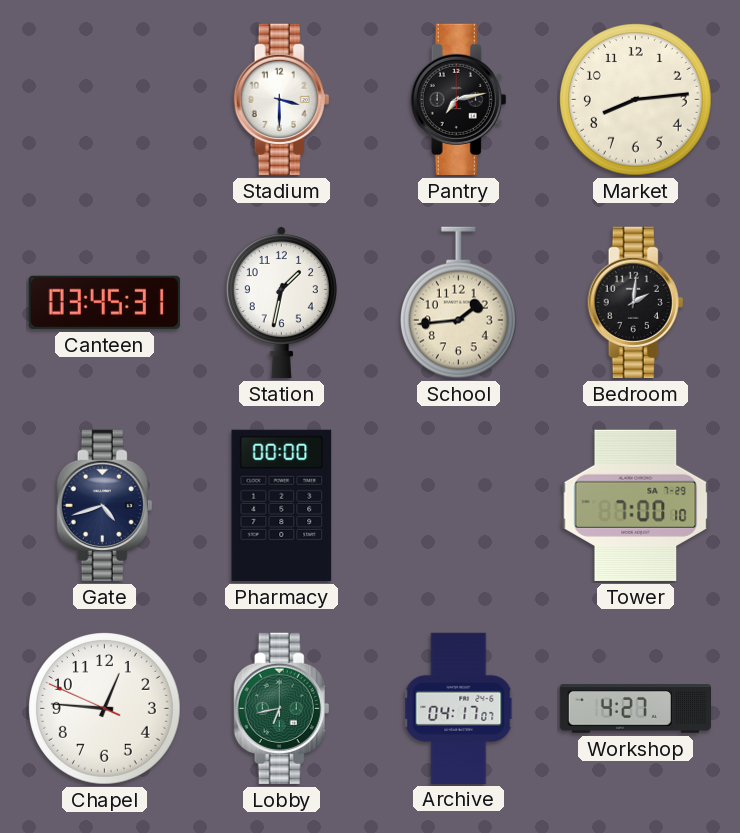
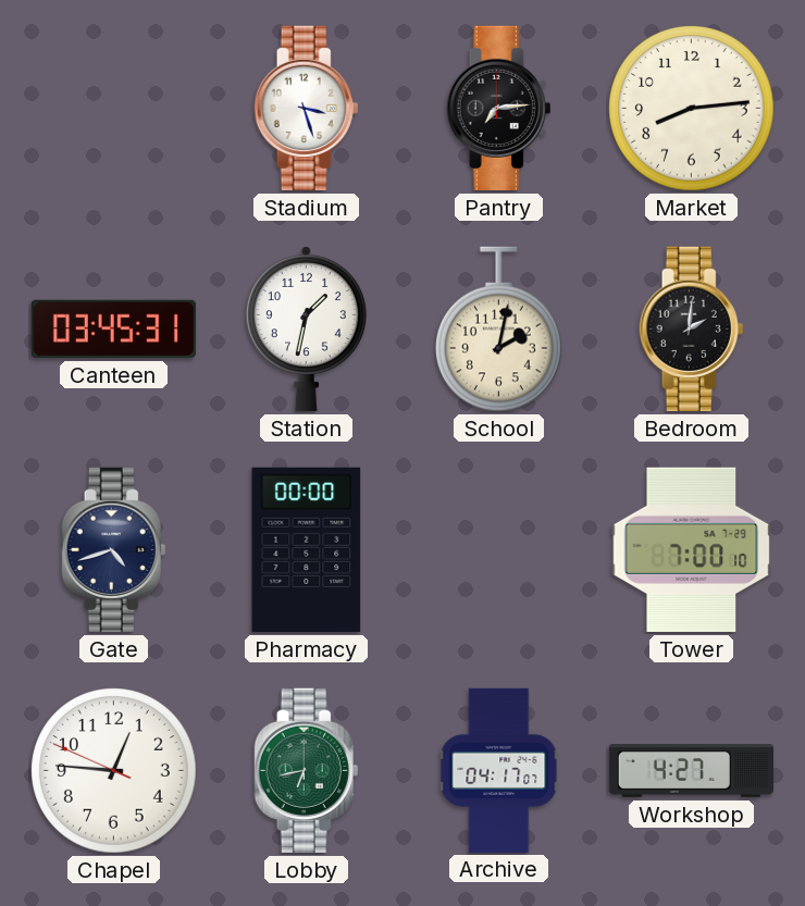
Stadium: 3:30 -> 3:27
Pantry: 7:13 -> 7:14
School: 1:44 -> 2:02
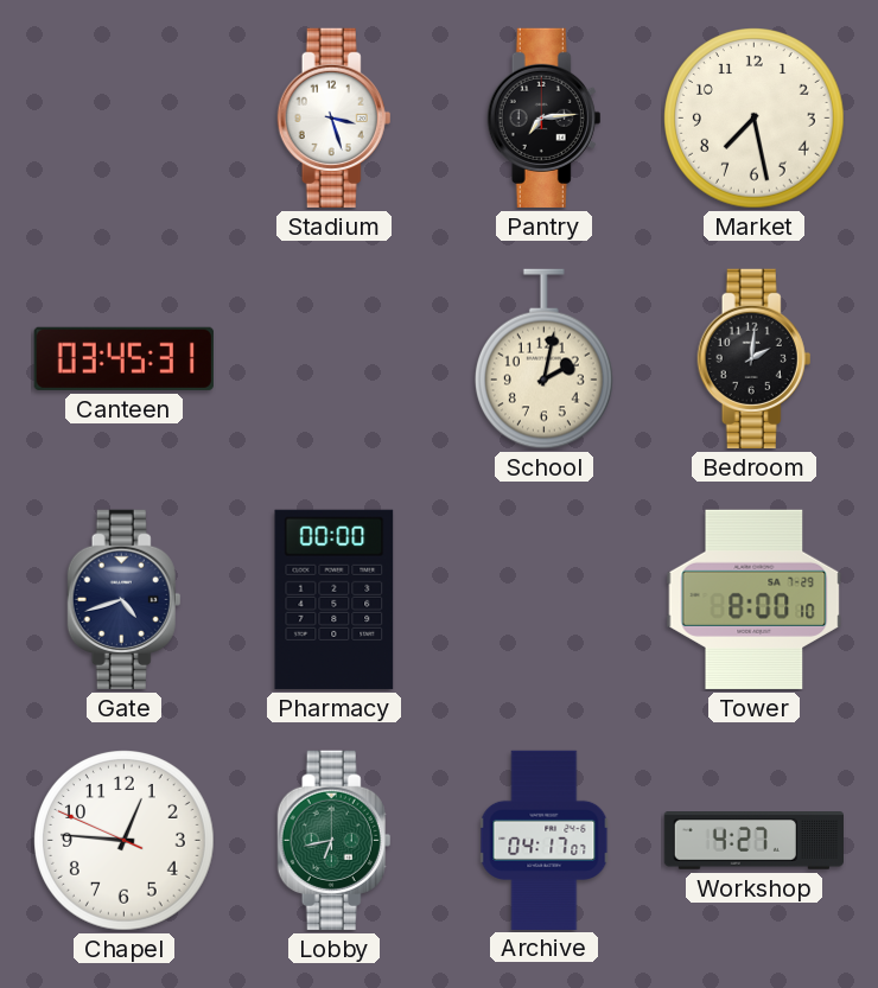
Market: 8:14 -> 7:28
Station: 1:32 -> none
Tower: 7:00 -> 8:00
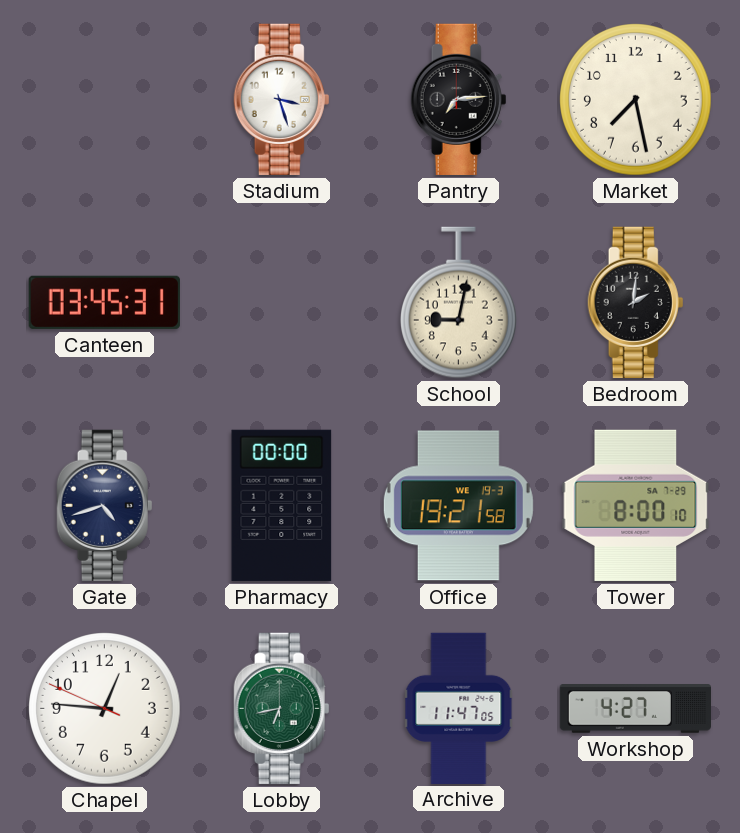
School: 2:02 -> 9:02
Office: none -> 19:21
Archive: 04:17 -> 11:47
